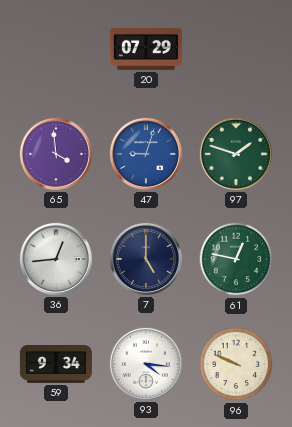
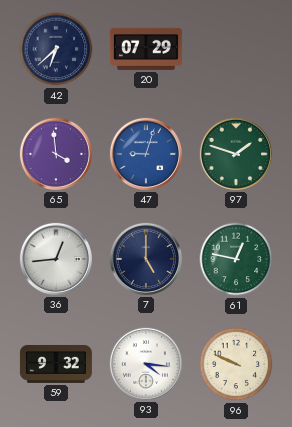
42: none -> 6:38
59: 9:34 -> 9:32
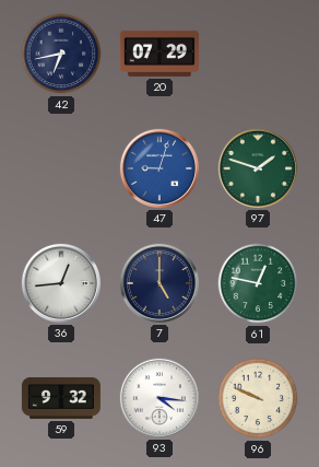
42: 6:38 -> 6:43
65: 3:59 -> none
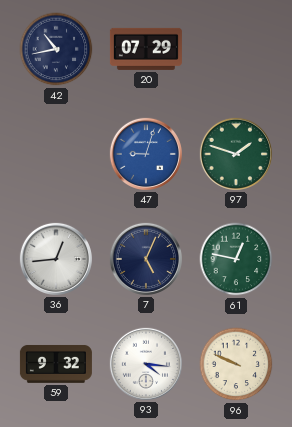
42: 6:43 -> 10:43
7: 5:00 -> 5:04
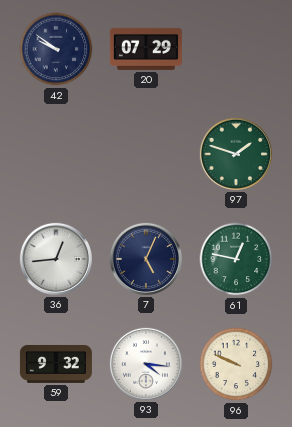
42: 10:43 -> 9:51
47: 9:03 -> none
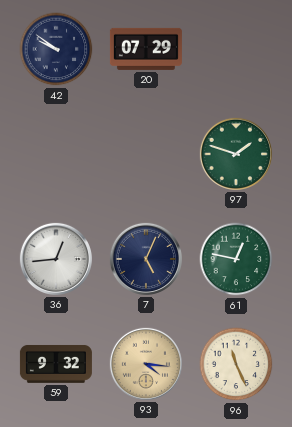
93 dial: white -> champagne
96: 9:49 -> 11:26
